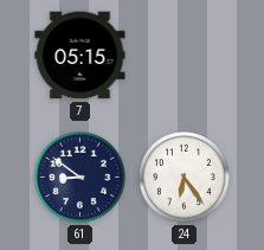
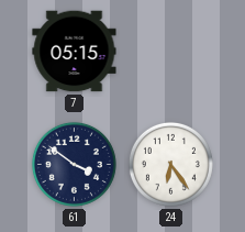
61: 8:51 -> 3:51
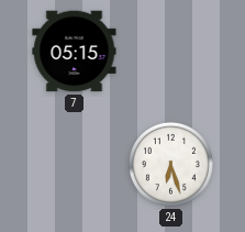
61: 3:51 -> none
24: 6:24 -> 6:27
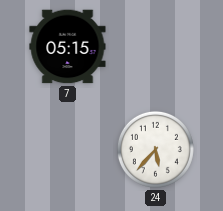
24: 6:27 -> 5:37
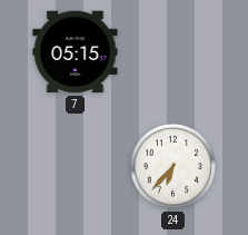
24: 5:37 -> 6:37
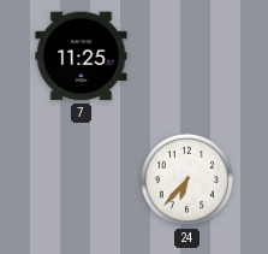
7: 05:15 -> 11:25
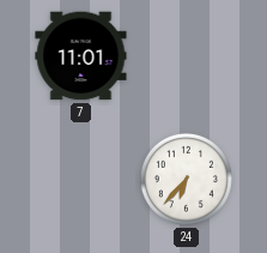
7: 11:25 -> 11:01
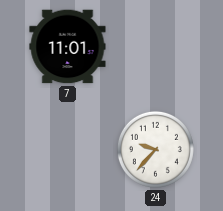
24: 6:37 -> 9:37
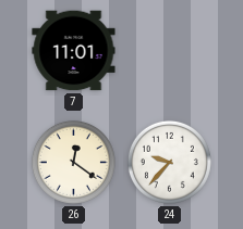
26: none -> 12:21
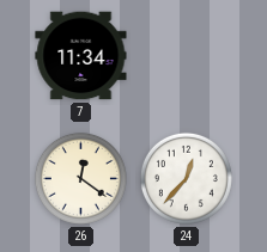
7: 11:01 -> 11:34
24: 9:37 -> 12:37
